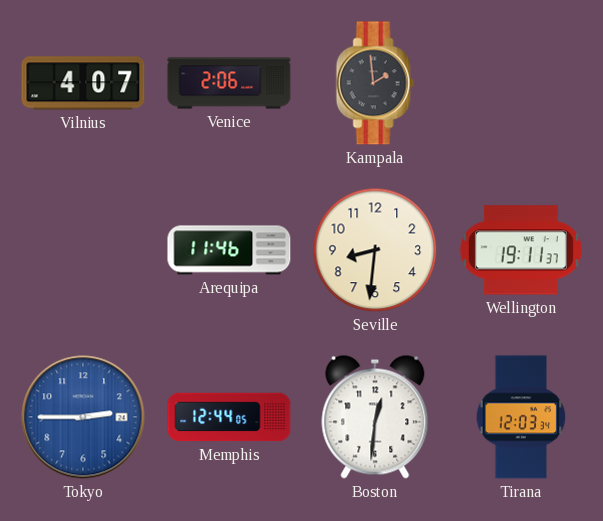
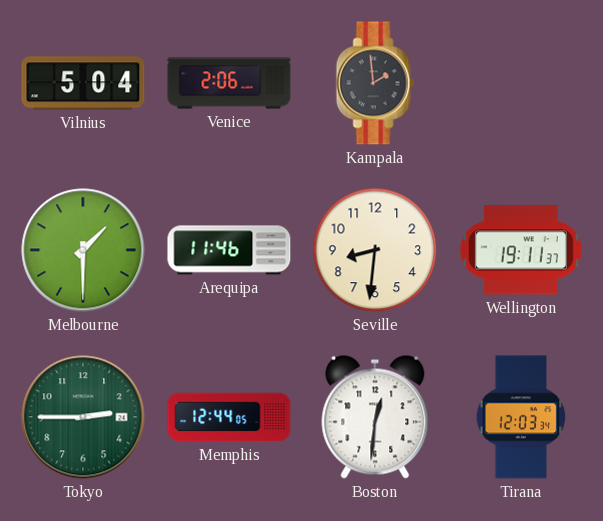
Vilnius: 4:07 -> 5:04
Melbourne: none -> 1:30
Tokyo dial: blue -> green
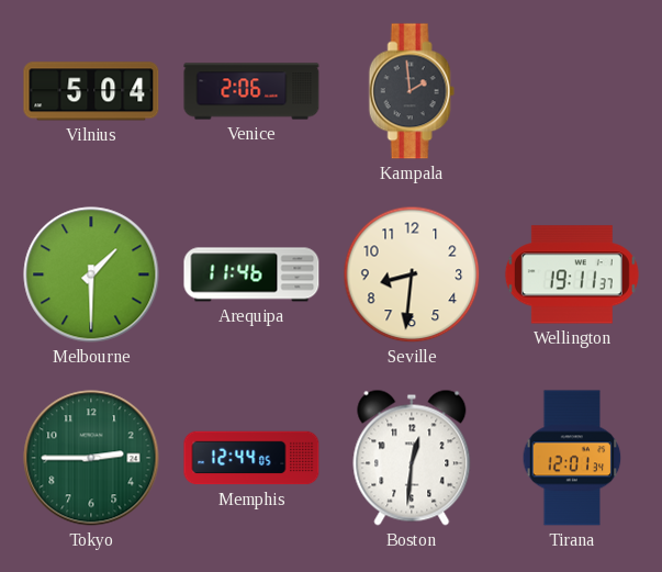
Tirana: 12:03 -> 12:01
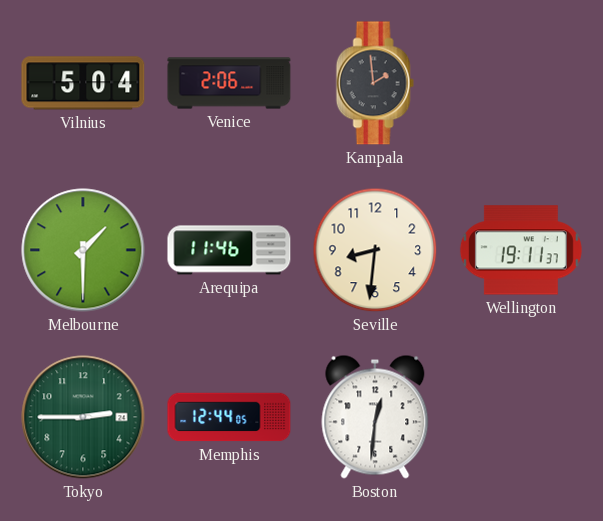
Tirana: 12:01 -> none
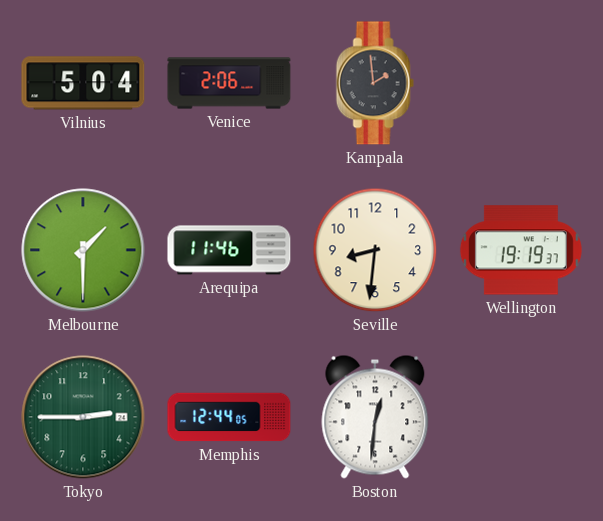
Wellington: 19:11 -> 19:19
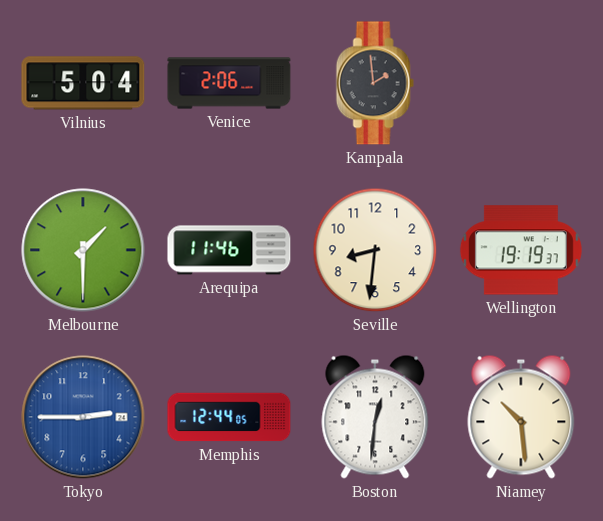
Tokyo dial: green -> blue
Niamey: none -> 10:29
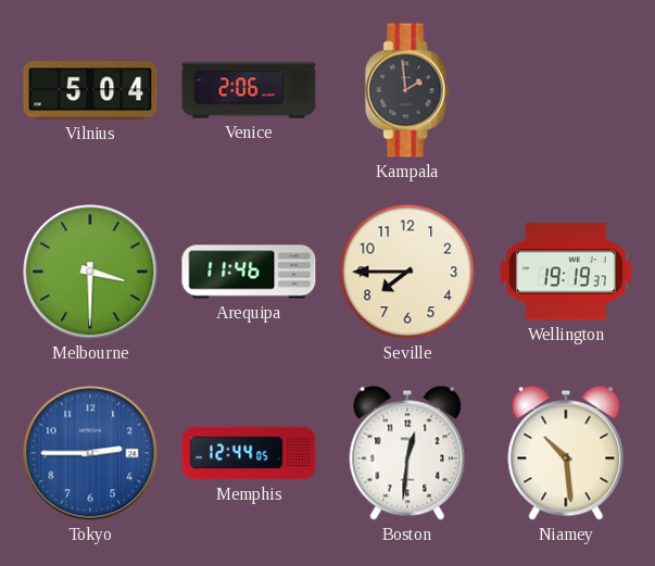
Melbourne: 1:30 -> 3:30
Seville: 8:31 -> 7:45
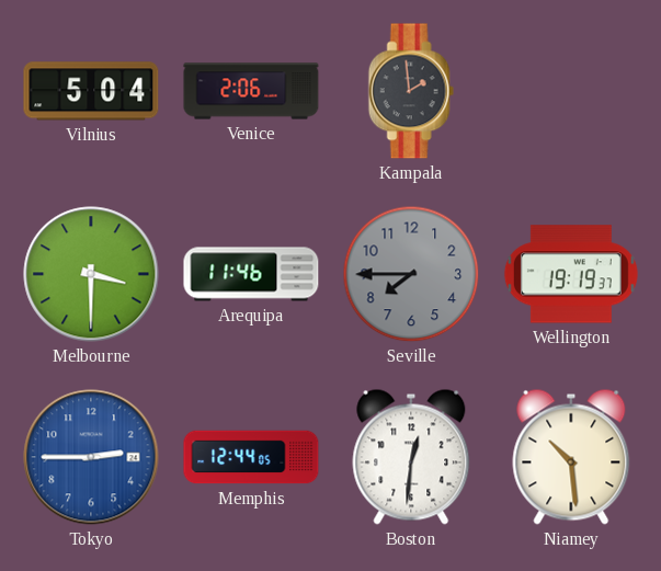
Seville dial: cream -> grey
